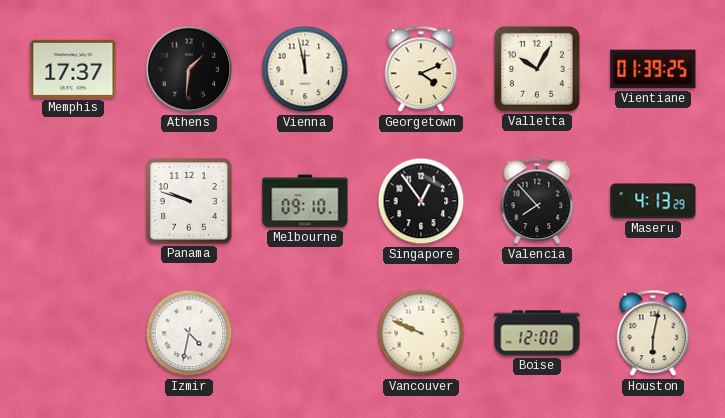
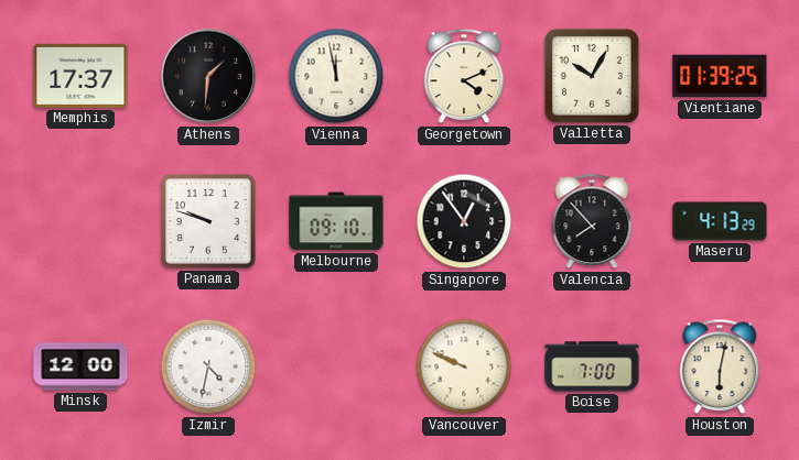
Minsk: none -> 12:00
Boise: 12:00 -> 7:00
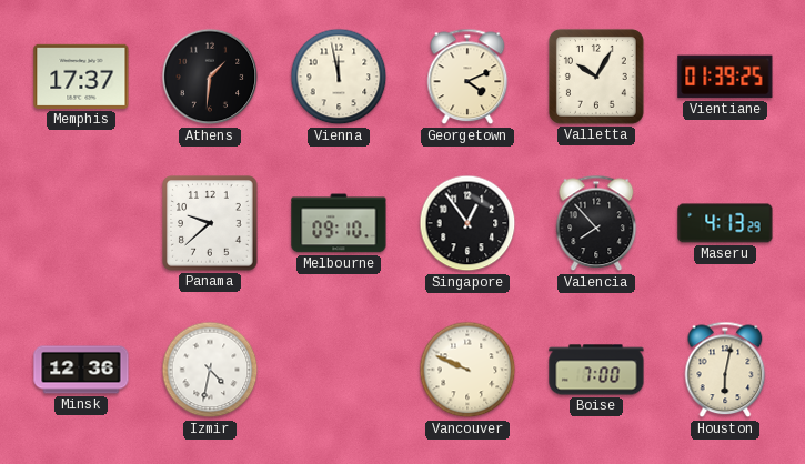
Panama: 9:48 -> 9:38
Minsk: 12:00 -> 12:36
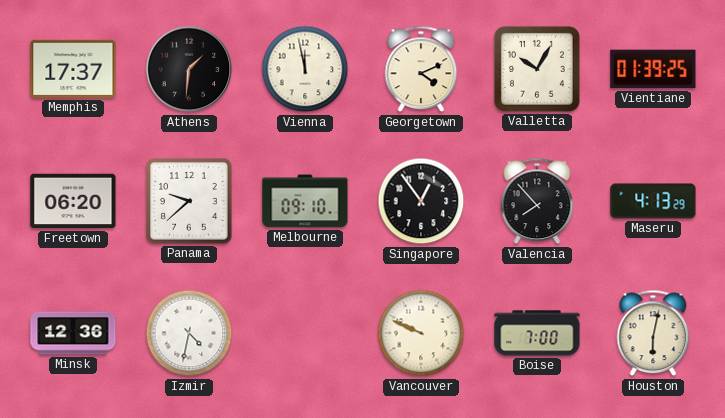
Freetown: none -> 06:20
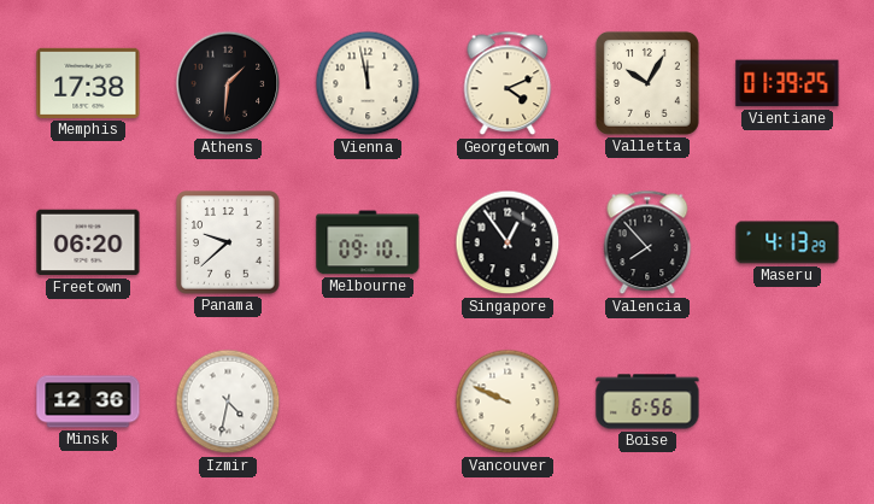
Memphis: 17:37 -> 17:38
Boise: 7:00 -> 6:56
Houston: 6:02 -> none
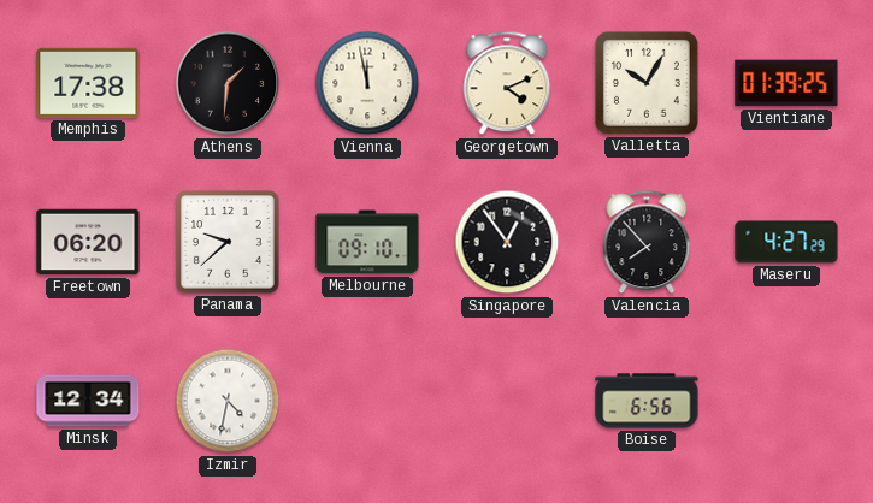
Maseru: 4:13 -> 4:27
Minsk: 12:36 -> 12:34
Vancouver: 9:49 -> none
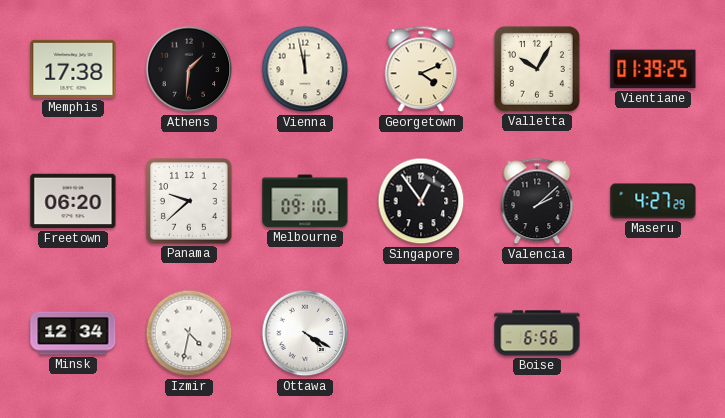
Valencia: 7:53 -> 2:08
Ottawa: none -> 4:20
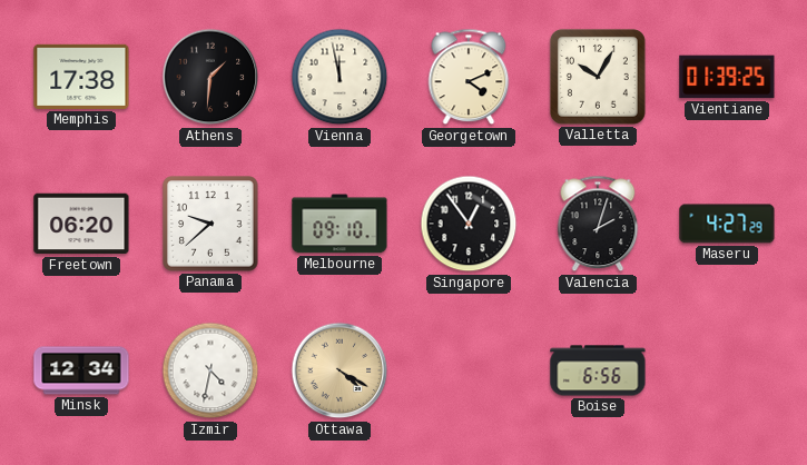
Valencia: 2:08 -> 2:03
Ottawa dial: white -> champagne
